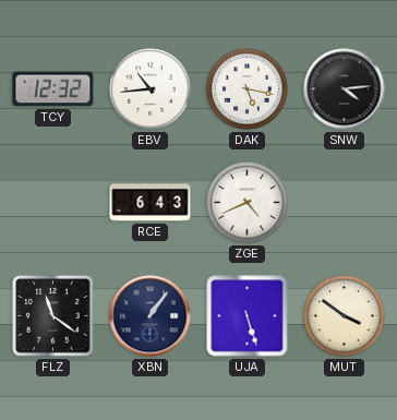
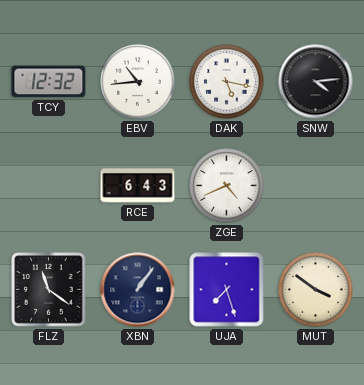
UJA: 5:27 -> 7:27
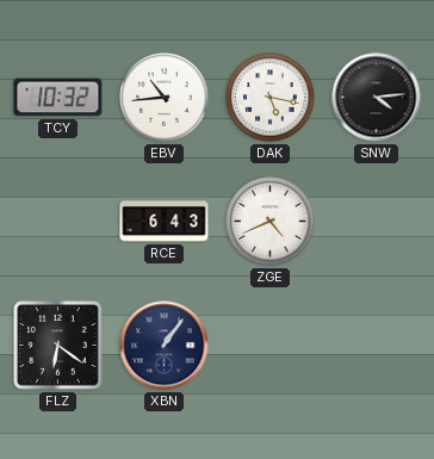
TCY: 12:32 -> 10:32
FLZ: 11:21 -> 6:21
UJA: 7:27 -> none
MUT: 3:51 -> none
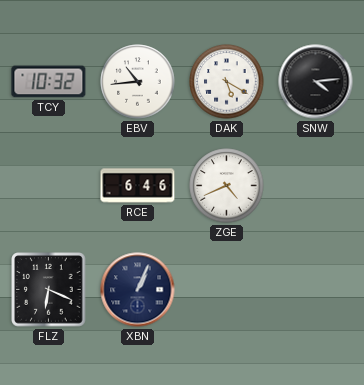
DAK: 5:17 -> 5:20
RCE: 6:43 -> 6:46
FLZ: 6:21 -> 6:19
XBN: 1:06 -> 1:04
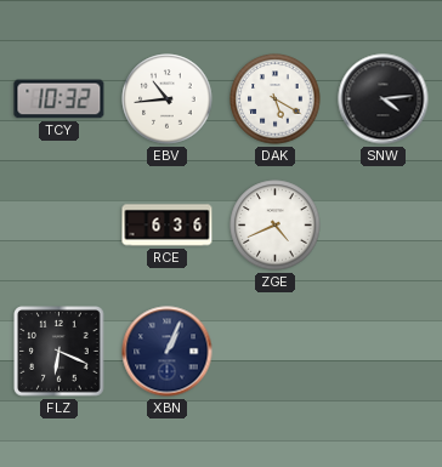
RCE: 6:46 -> 6:36
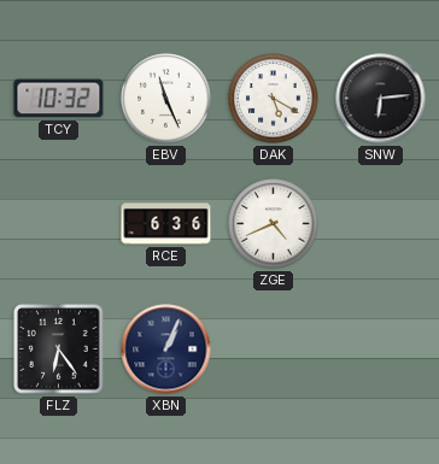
EBV: 10:44 -> 11:26
SNW: 4:14 -> 6:14
FLZ: 6:19 -> 6:24
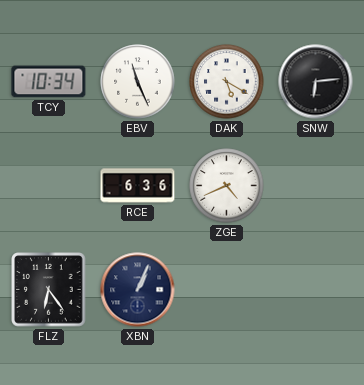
TCY: 10:32 -> 10:34
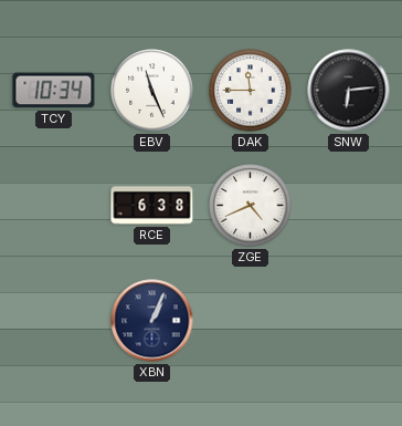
DAK: 5:20 -> 11:45
RCE: 6:36 -> 6:38
FLZ: 6:24 -> none
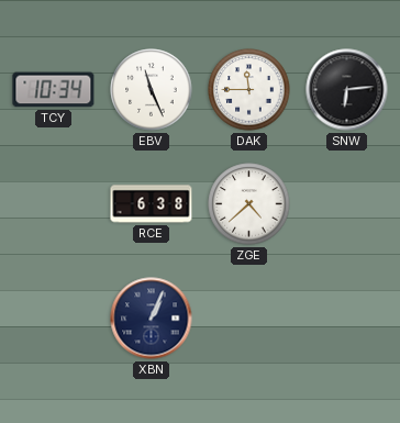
ZGE: 4:41 -> 4:38
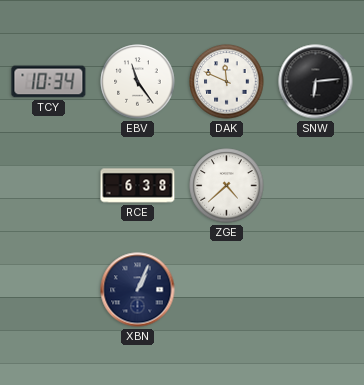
EBV: 11:26 -> 11:24
DAK: 11:45 -> 11:49
